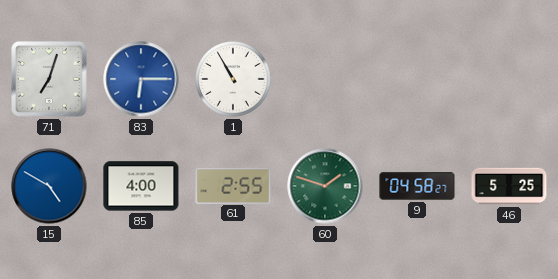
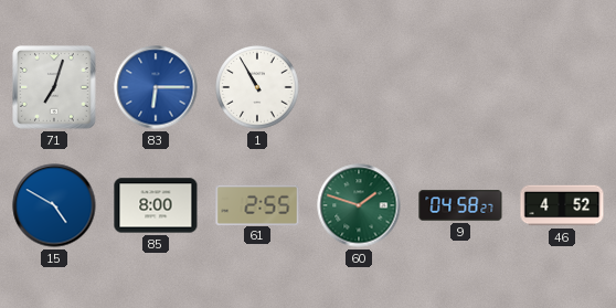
85: 4:00 -> 8:00
46: 5:25 -> 4:52
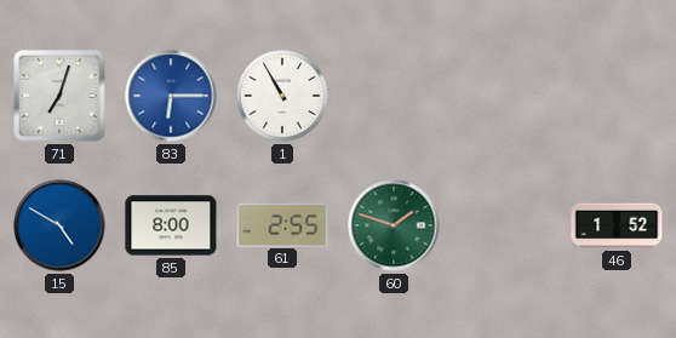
9: 04:58 -> none
46: 4:52 -> 1:52
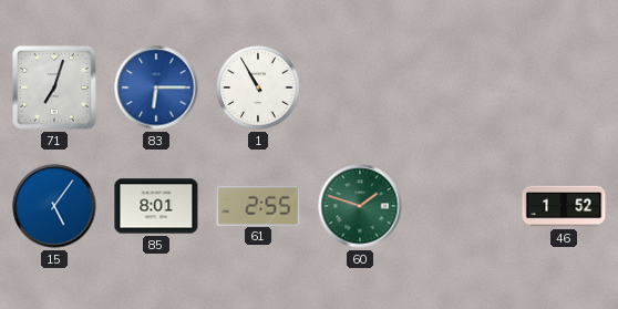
15: 4:50 -> 5:06
85: 8:00 -> 8:01
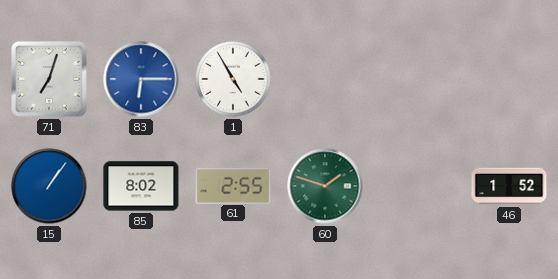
1: 10:55 -> 4:55
15: 5:06 -> 1:06
85: 8:01 -> 8:02
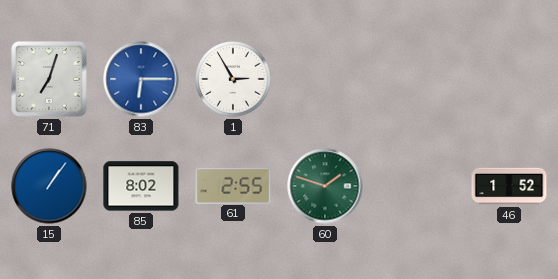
1: 4:55 -> 2:55
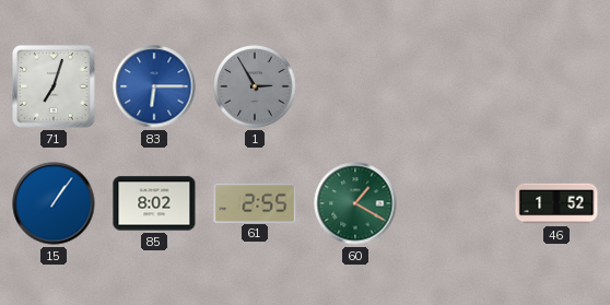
1 dial: white -> grey
60: 1:48 -> 1:20
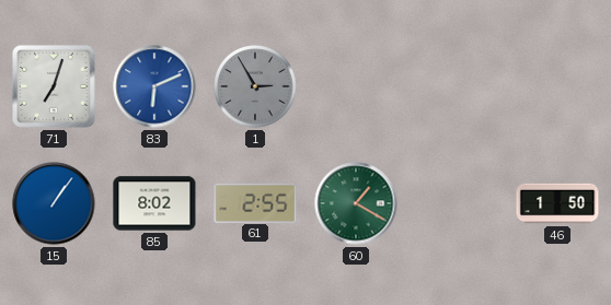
83: 6:15 -> 6:11
46: 1:52 -> 1:50
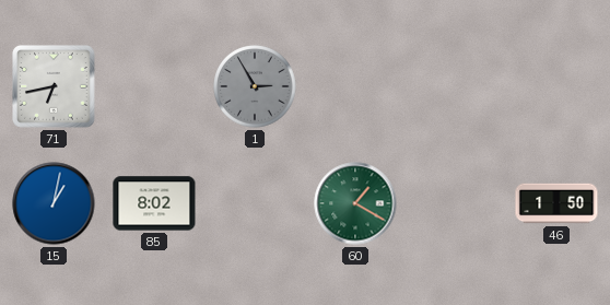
71: 7:03 -> 6:43
83: 6:11 -> none
15: 1:06 -> 1:02
61: 2:55 -> none
